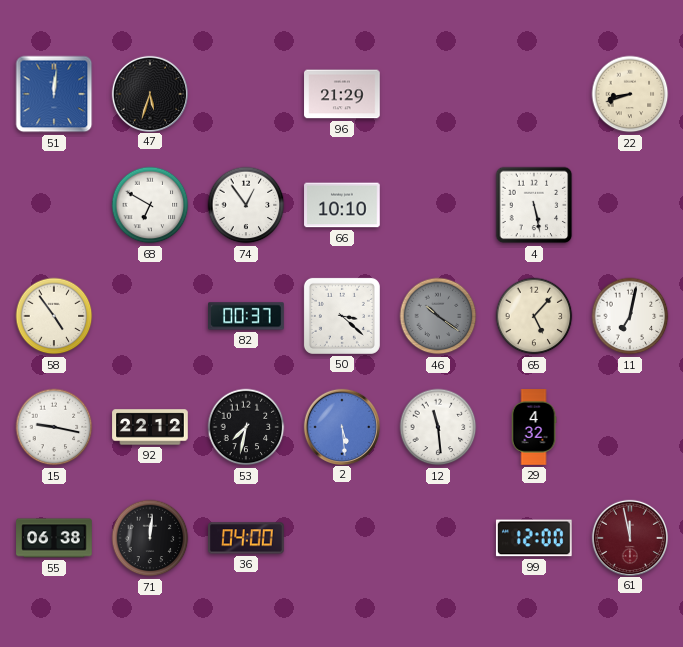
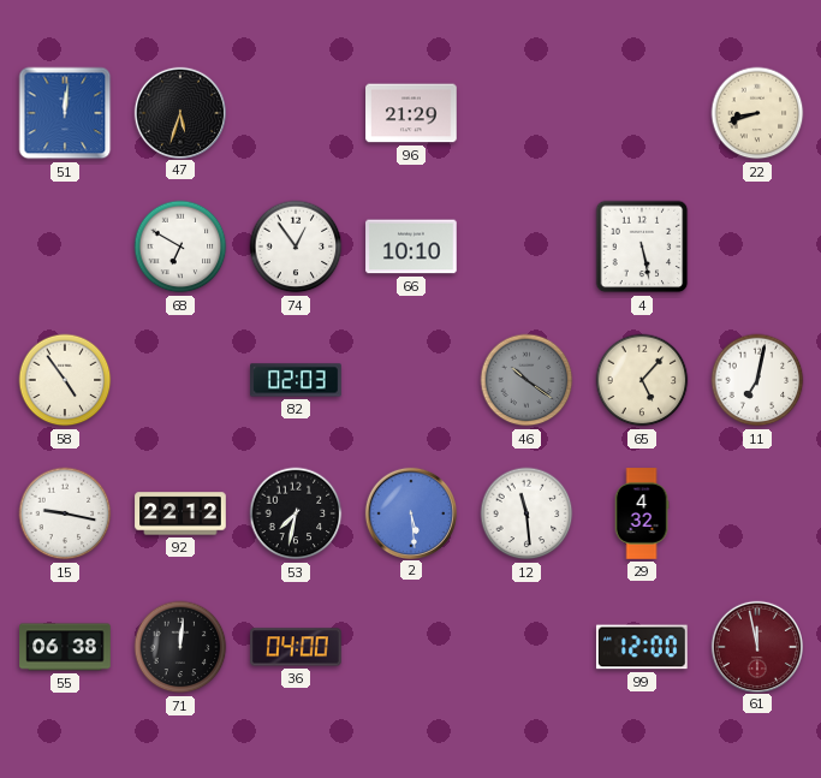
82: 00:37 -> 02:03
50: 3:22 -> none
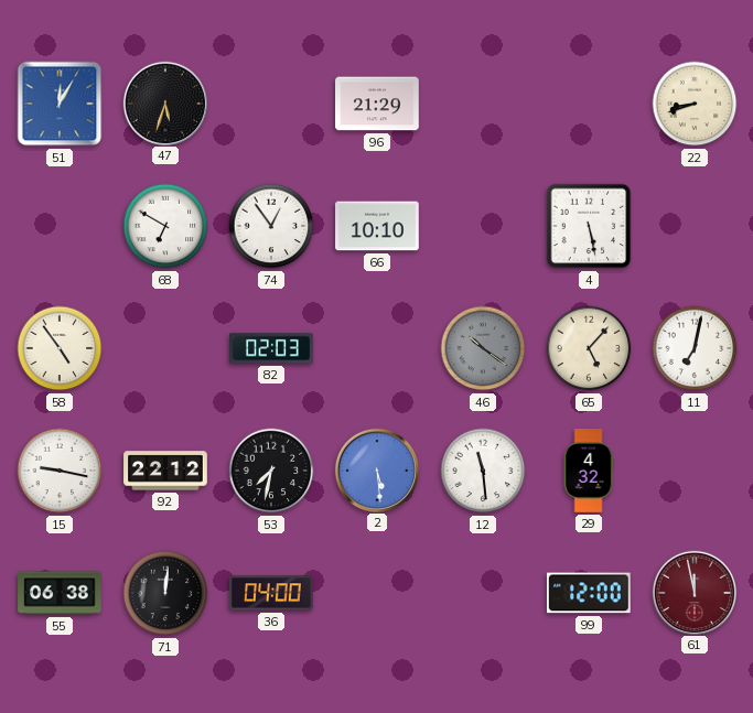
51: 12:01 -> 12:05
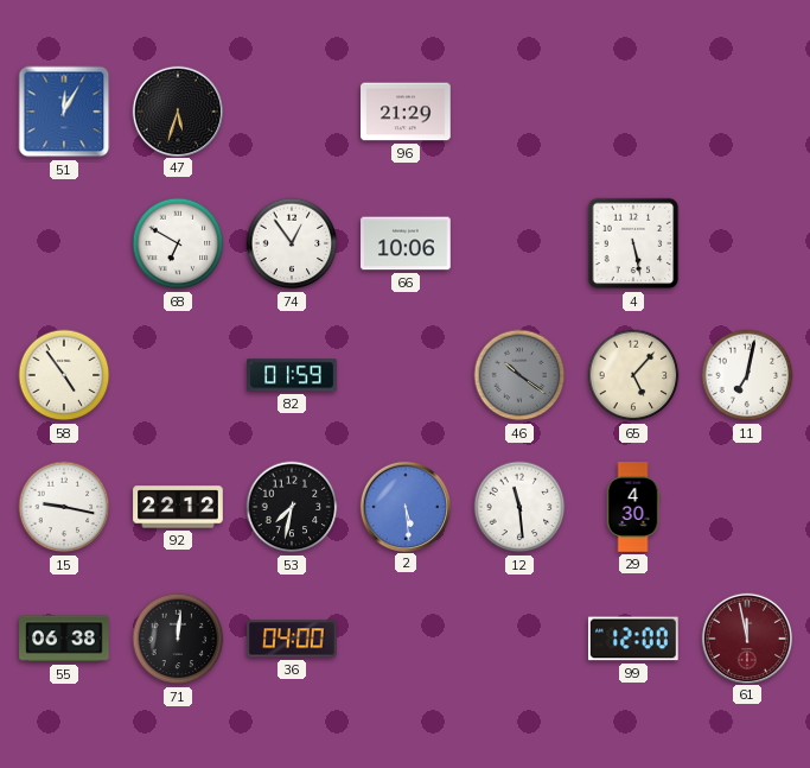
22: 8:42 -> none
66: 10:10 -> 10:06
82: 02:03 -> 01:59
29: 4:32 -> 4:30
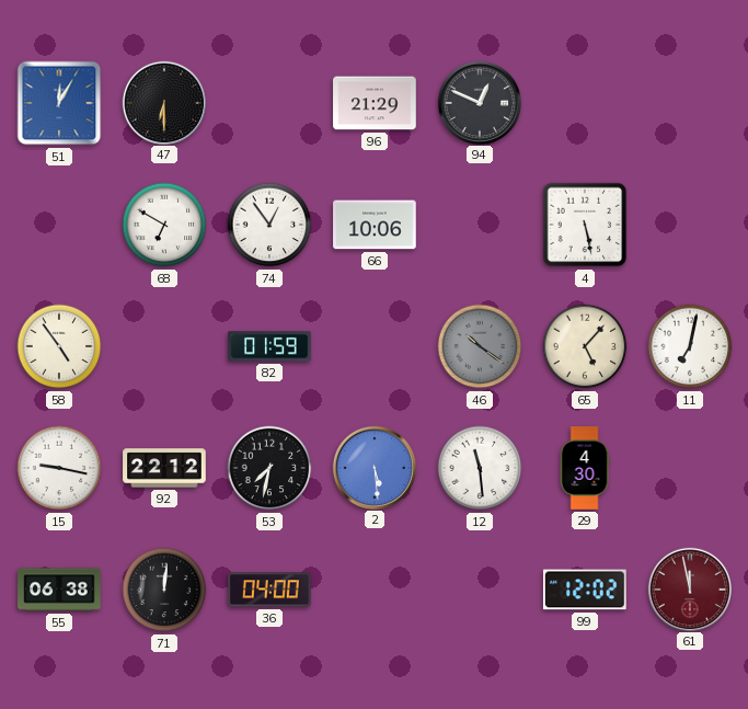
47: 5:33 -> 6:30
94: none -> 12:49
99: 12:00 -> 12:02
